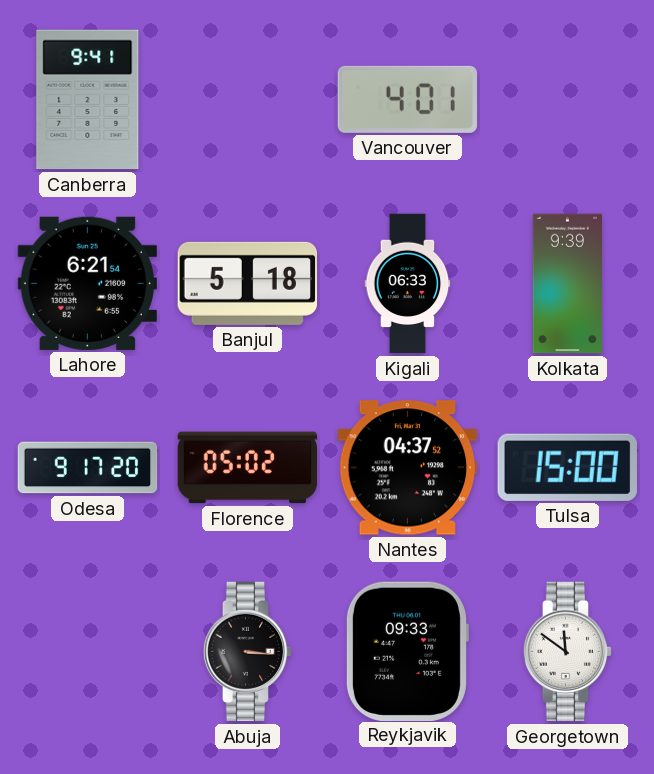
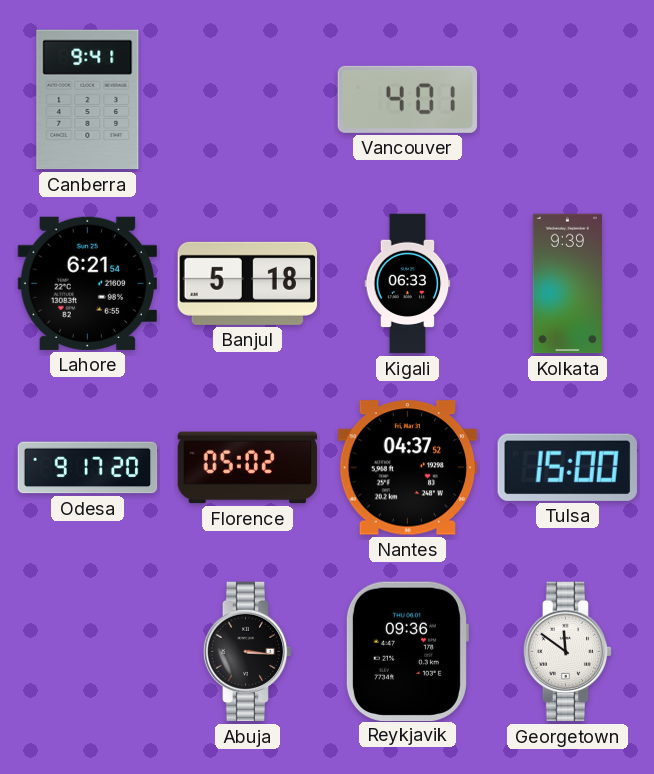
Reykjavik: 09:33 -> 09:36
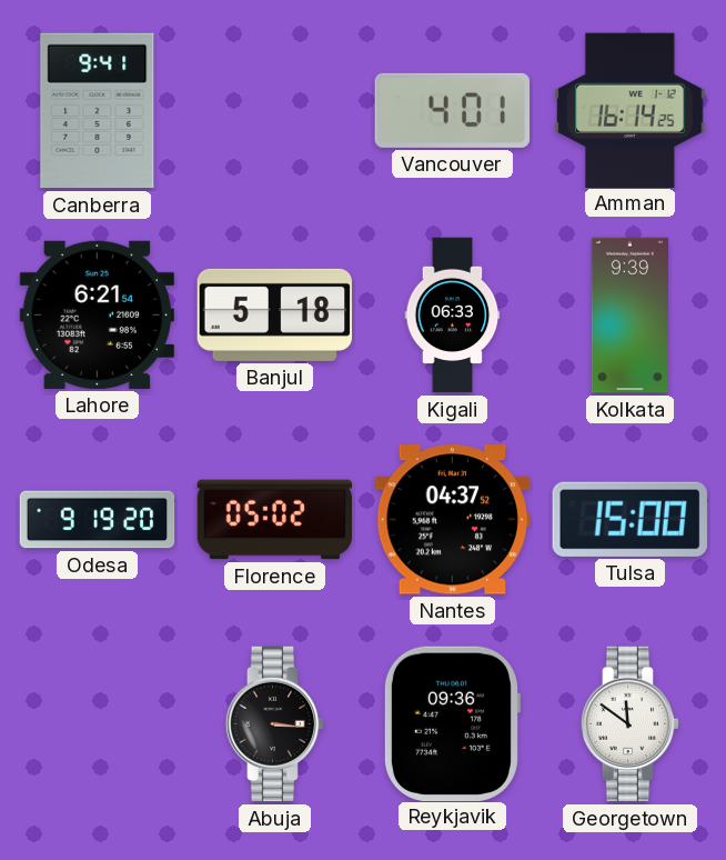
Amman: none -> 16:14
Odesa: 9:17 -> 9:19
